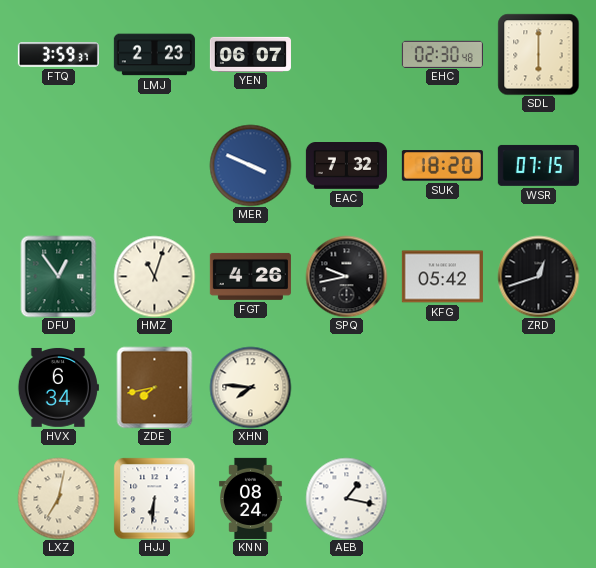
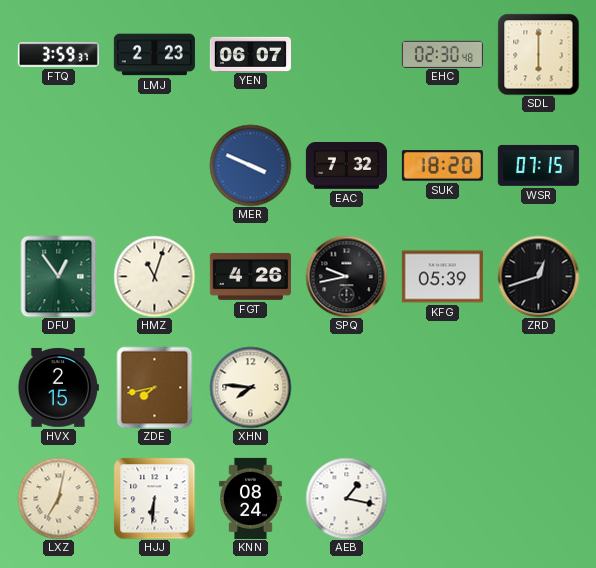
KFG: 05:42 -> 05:39
HVX: 6:34 -> 2:15
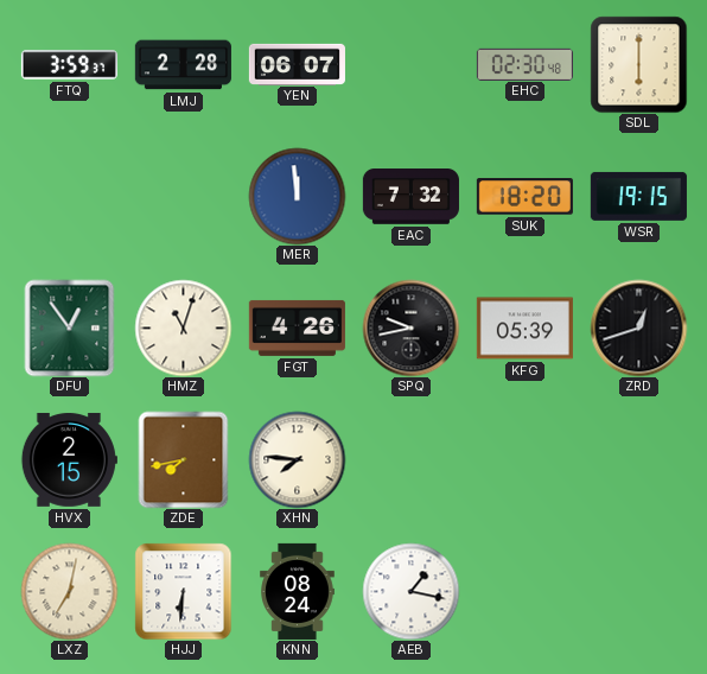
LMJ: 2:23 -> 2:28
MER: 3:49 -> 11:59
WSR: 07:15 -> 19:15
